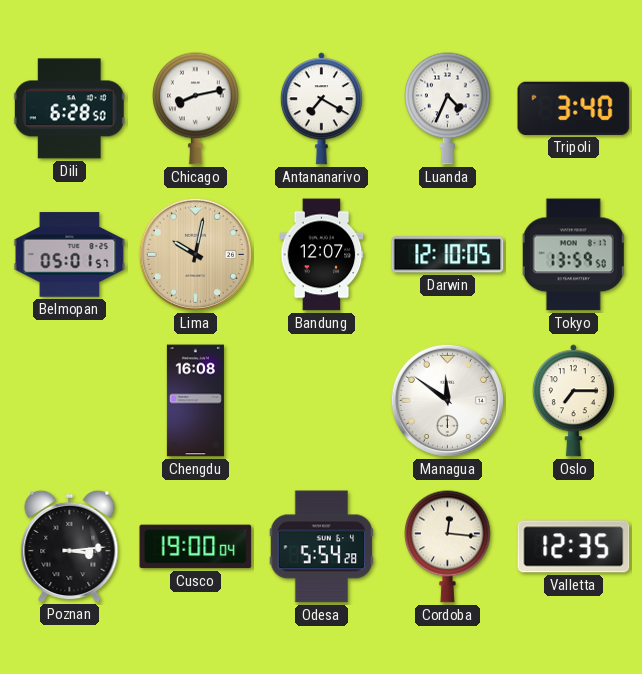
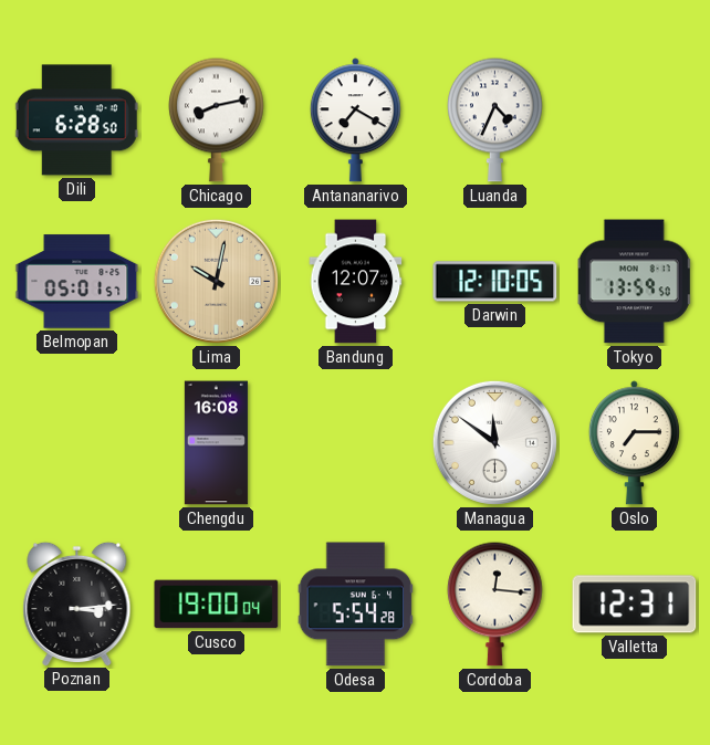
Tripoli: 3:40 -> none
Valletta: 12:35 -> 12:31
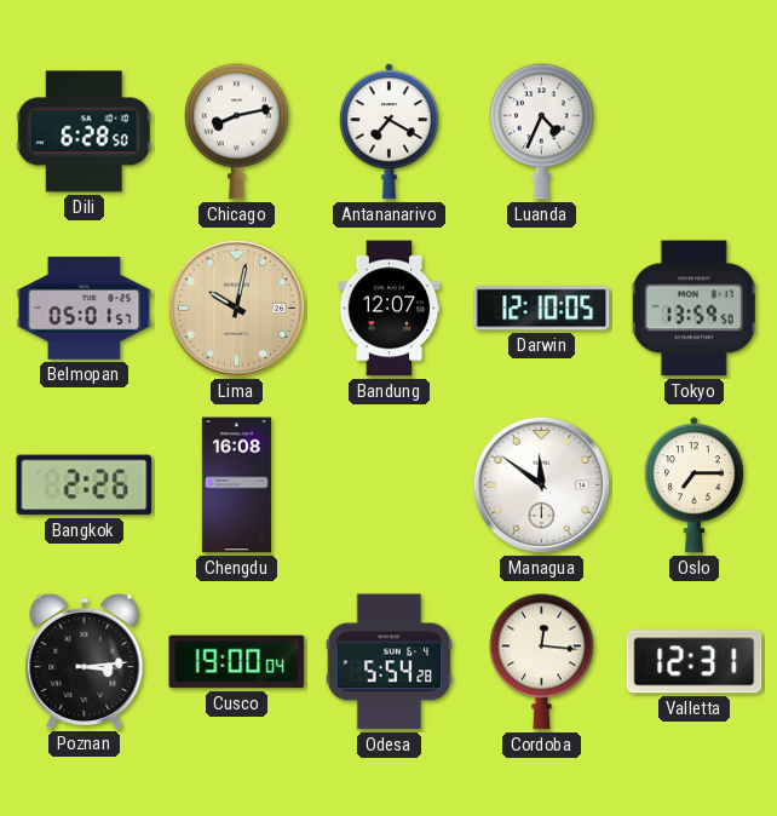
Bangkok: none -> 2:26
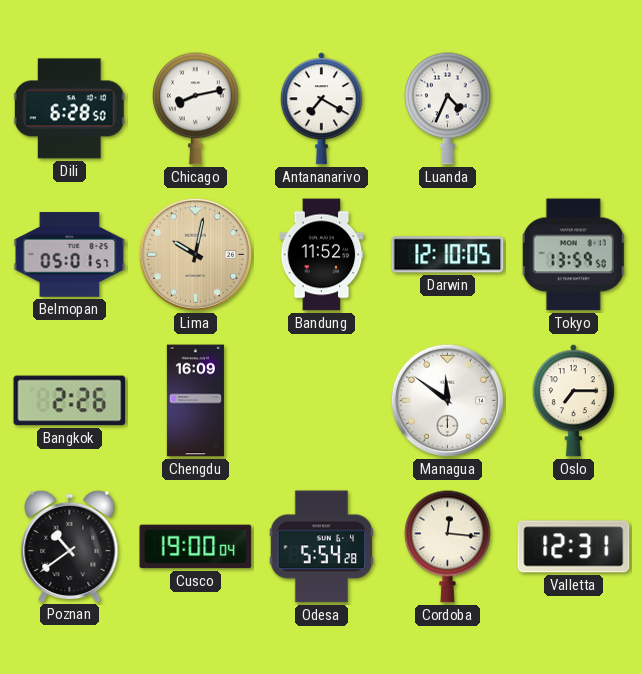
Bandung: 12:07 -> 11:52
Chengdu: 16:08 -> 16:09
Poznan: 3:14 -> 10:39
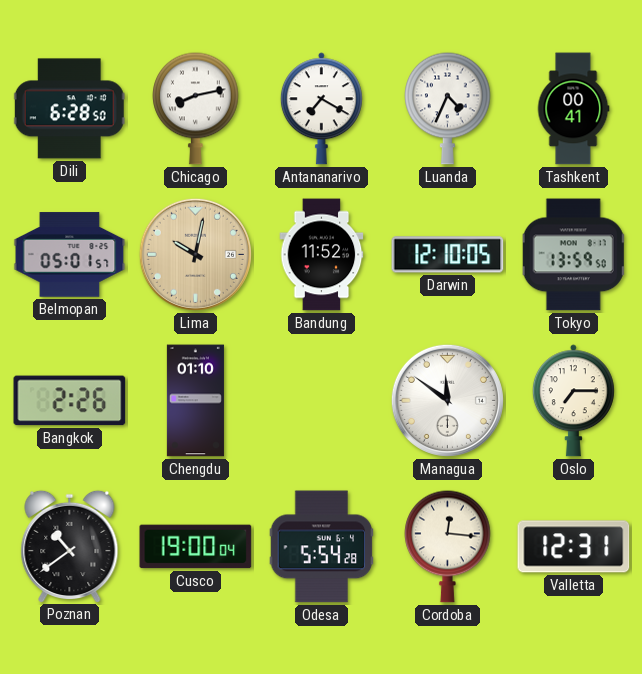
Tashkent: none -> 00:41
Chengdu: 16:09 -> 01:10
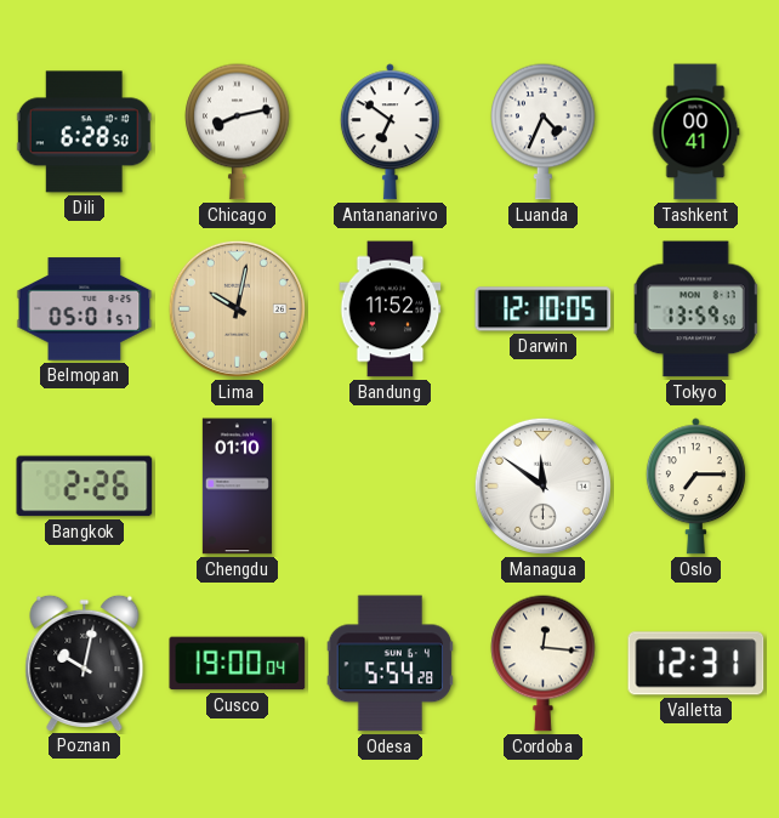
Antananarivo: 7:20 -> 6:51
Poznan: 10:39 -> 10:02
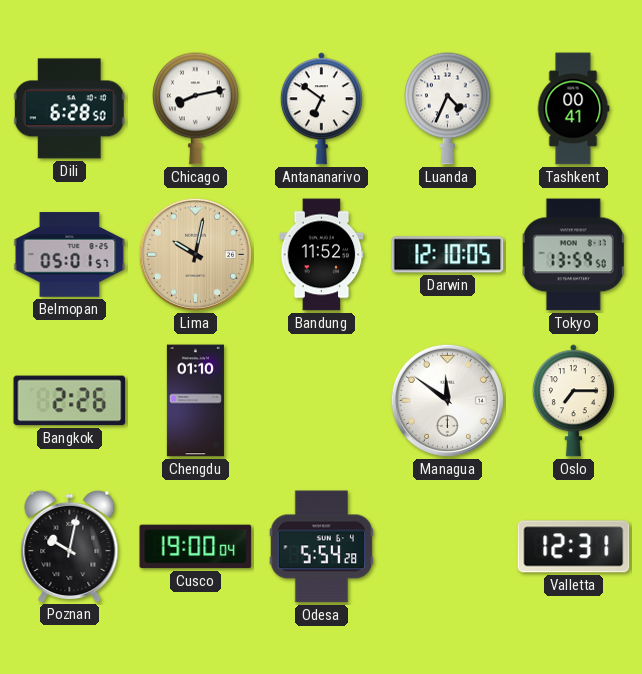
Cordoba: 12:16 -> none
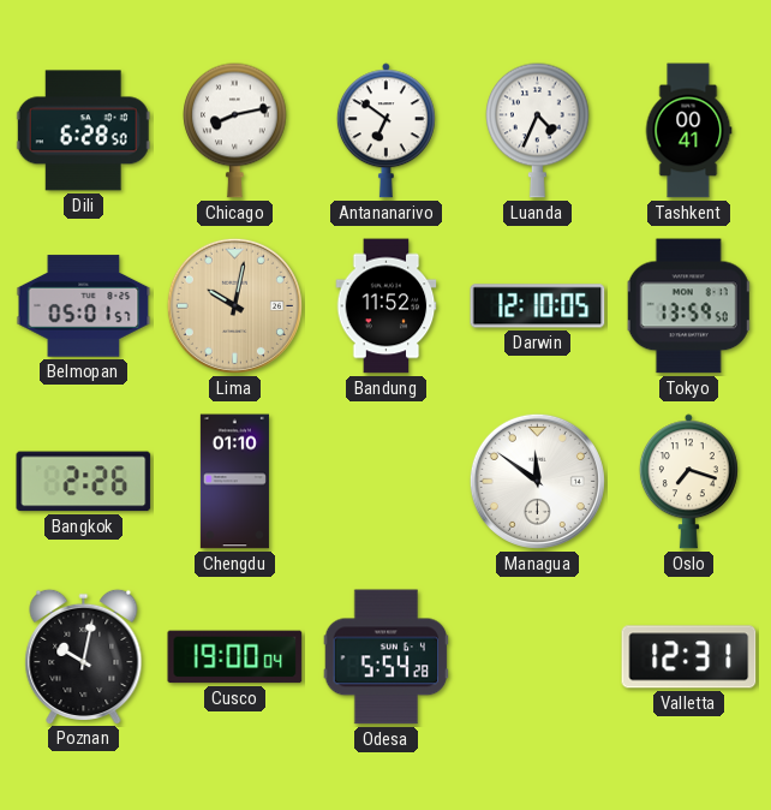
Oslo: 7:15 -> 7:18
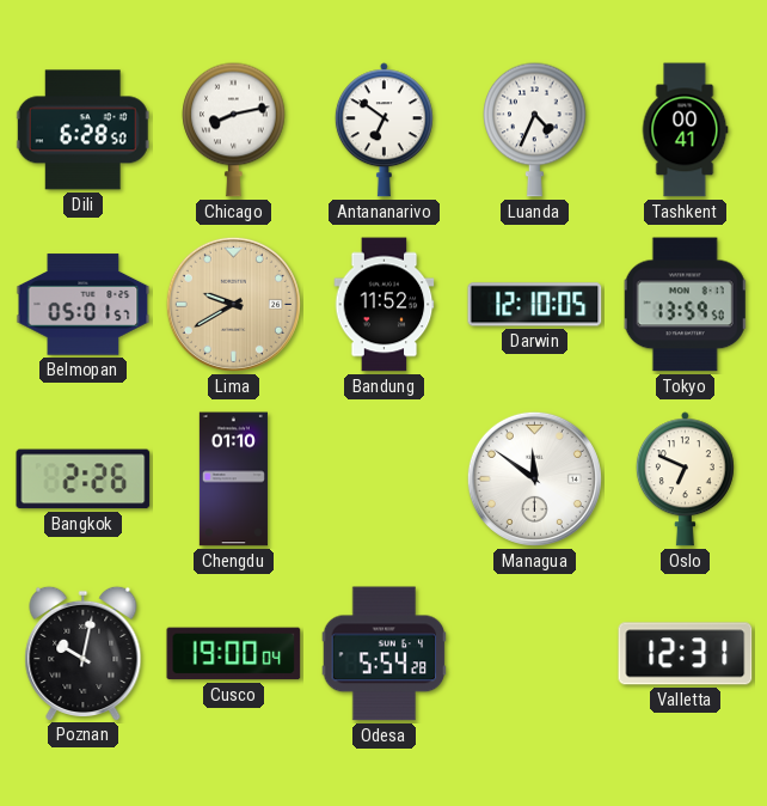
Lima: 10:02 -> 9:40
Oslo: 7:18 -> 6:49
